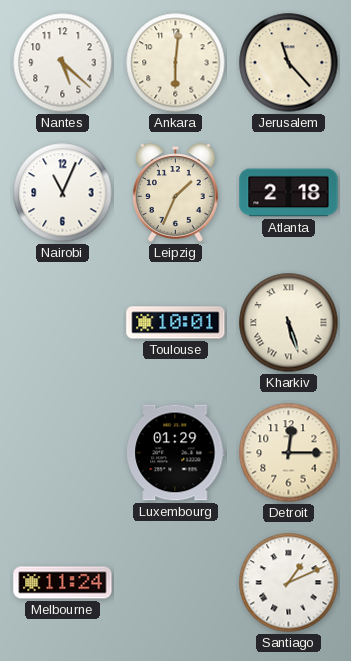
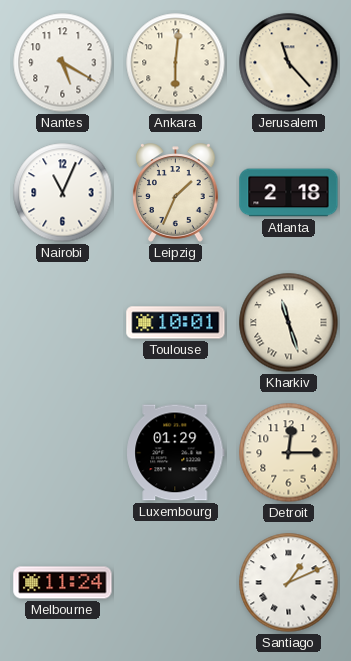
Nantes: 5:22 -> 5:20
Kharkiv: 5:27 -> 11:27
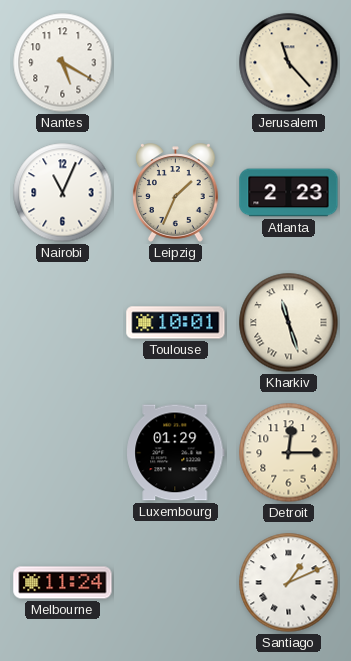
Ankara: 6:01 -> none
Atlanta: 2:18 -> 2:23
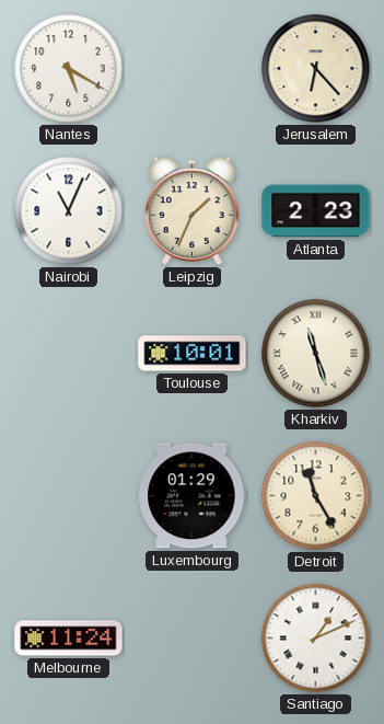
Jerusalem: 11:23 -> 6:23
Detroit: 12:15 -> 11:25
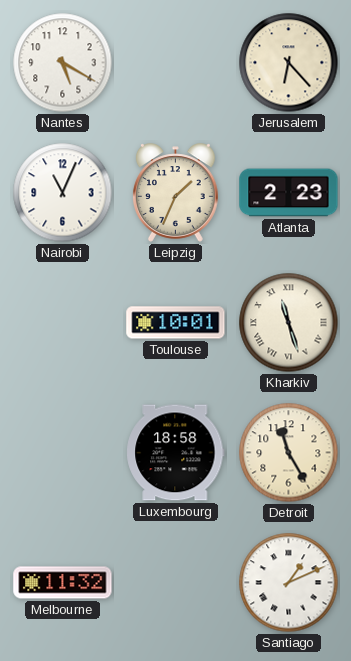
Luxembourg: 01:29 -> 18:58
Melbourne: 11:24 -> 11:32
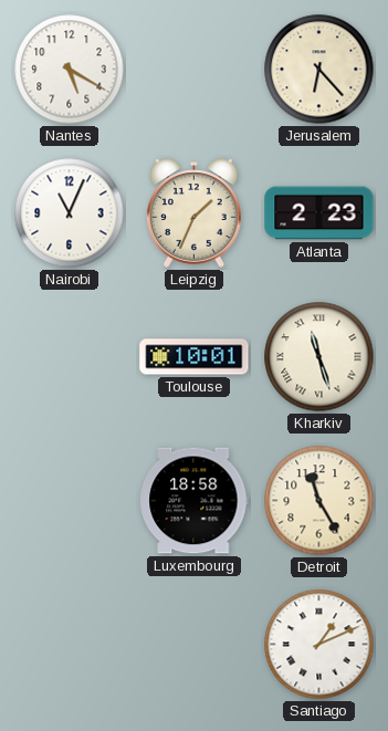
Melbourne: 11:32 -> none
